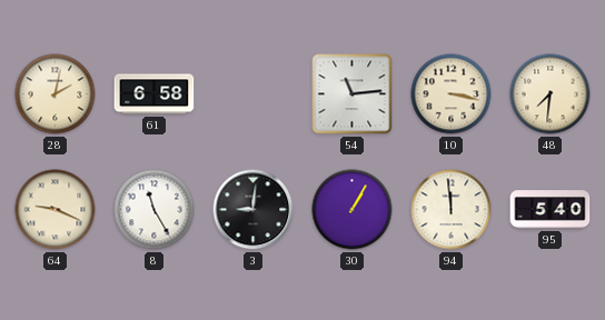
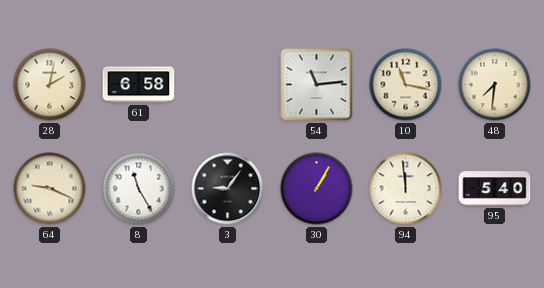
10: 3:17 -> 11:17
3: 9:01 -> 9:06
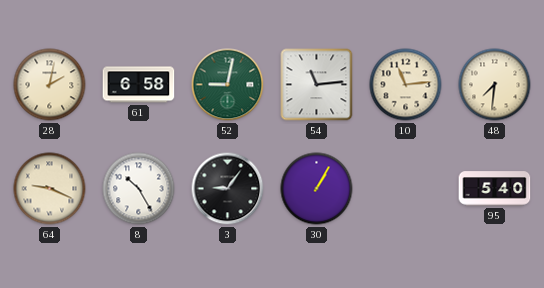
52: none -> 9:02
10: 11:17 -> 11:14
8: 11:25 -> 10:25
94: 11:59 -> none
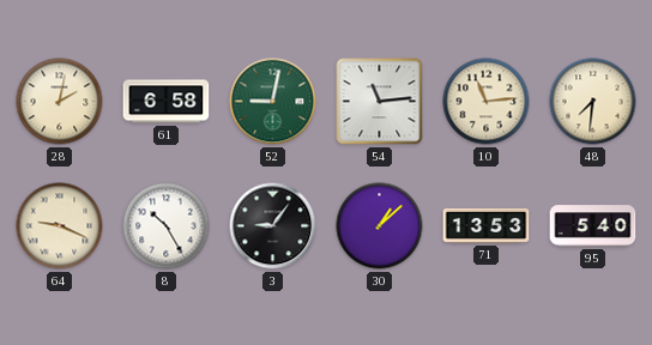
30: 1:05 -> 1:08
71: none -> 13:53
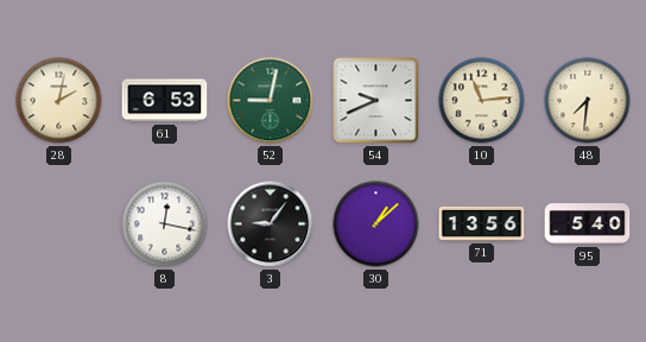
61: 6:58 -> 6:53
54: 11:14 -> 9:41
64: 9:19 -> none
8: 10:25 -> 12:17
71: 13:53 -> 13:56
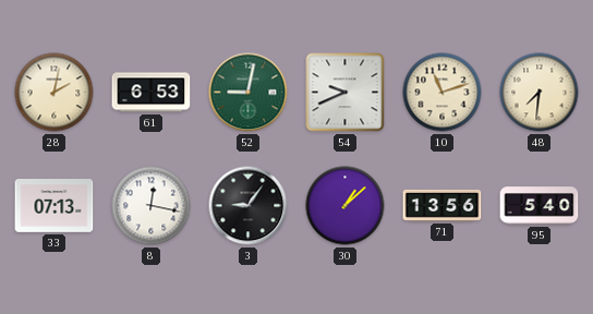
10: 11:14 -> 11:12
33: none -> 07:13
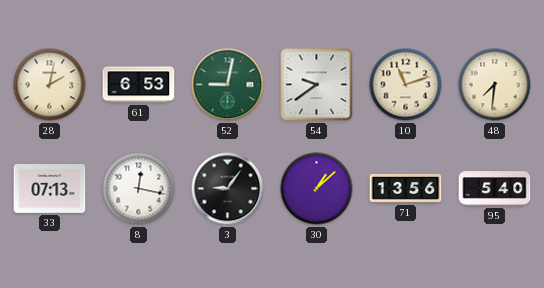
54: 9:41 -> 9:39
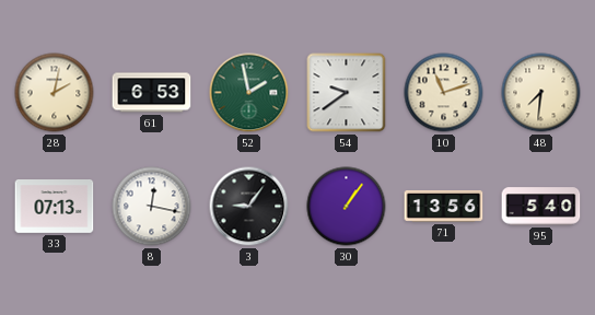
52: 9:02 -> 1:58
30: 1:08 -> 1:06
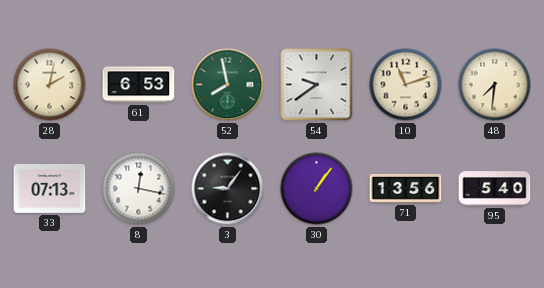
52: 1:58 -> 7:58
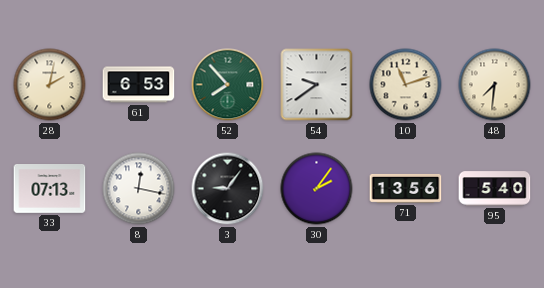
52: 7:58 -> 7:53
30: 1:06 -> 2:06
